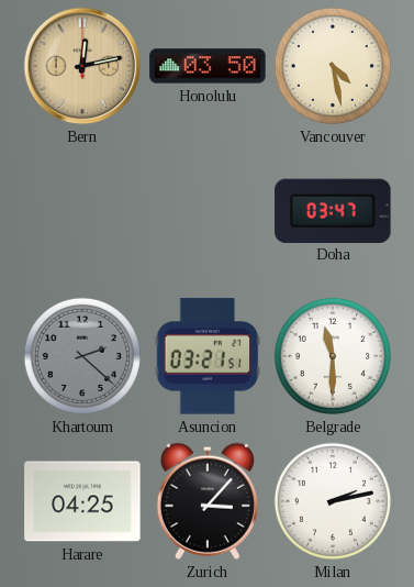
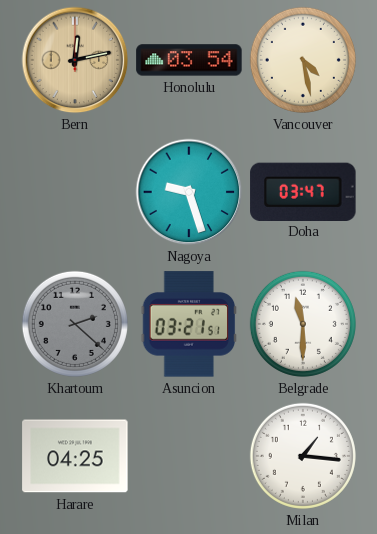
Honolulu: 03:50 -> 03:54
Nagoya: none -> 9:27
Zurich: 3:07 -> none
Milan: 2:13 -> 1:16
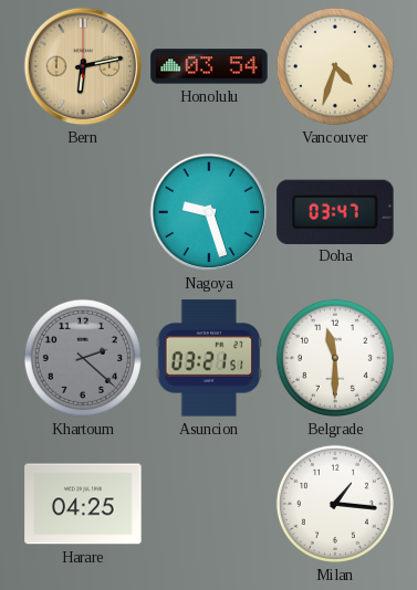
Bern: 12:13 -> 6:13
Vancouver: 4:28 -> 4:33
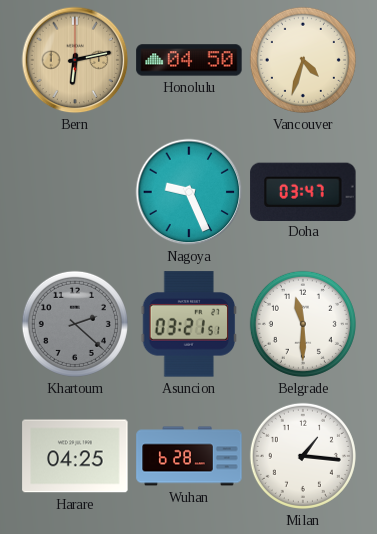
Honolulu: 03:54 -> 04:50
Nagoya: 9:27 -> 9:26
Wuhan: none -> 6:28
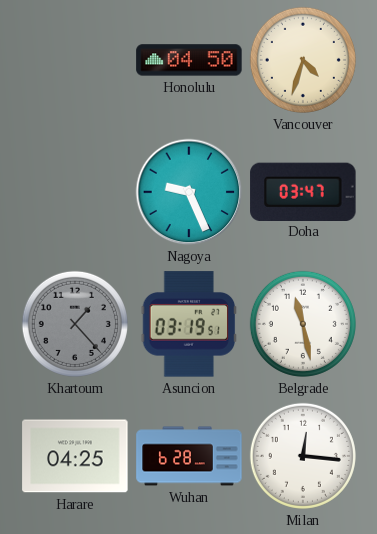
Bern: 6:13 -> none
Khartoum: 2:22 -> 1:23
Asuncion: 03:21 -> 03:19
Belgrade: 11:30 -> 11:28
Milan: 1:16 -> 12:16
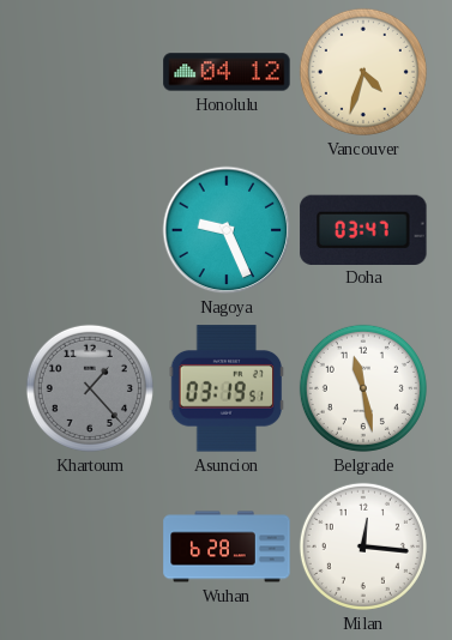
Honolulu: 04:50 -> 04:12
Harare: 04:25 -> none
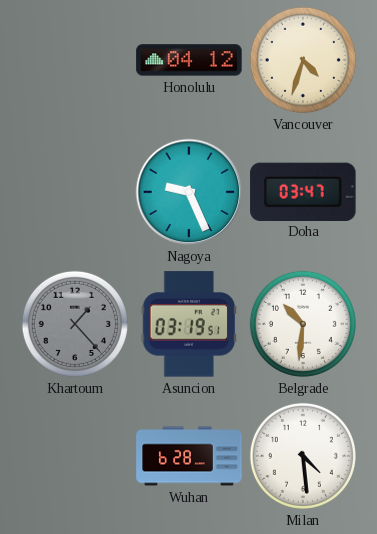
Belgrade: 11:28 -> 10:31
Milan: 12:16 -> 4:29
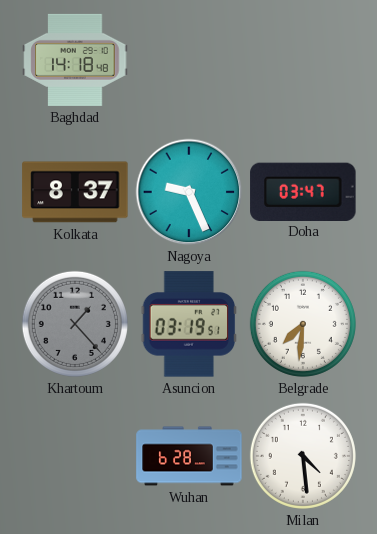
Baghdad: none -> 14:18
Honolulu: 04:12 -> none
Vancouver: 4:33 -> none
Kolkata: none -> 8:37
Belgrade: 10:31 -> 7:31
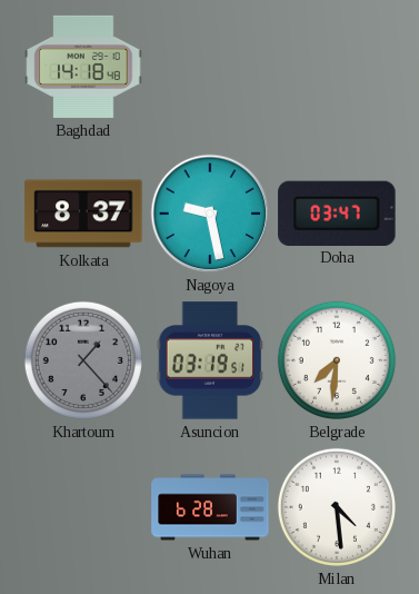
Nagoya: 9:26 -> 9:28
